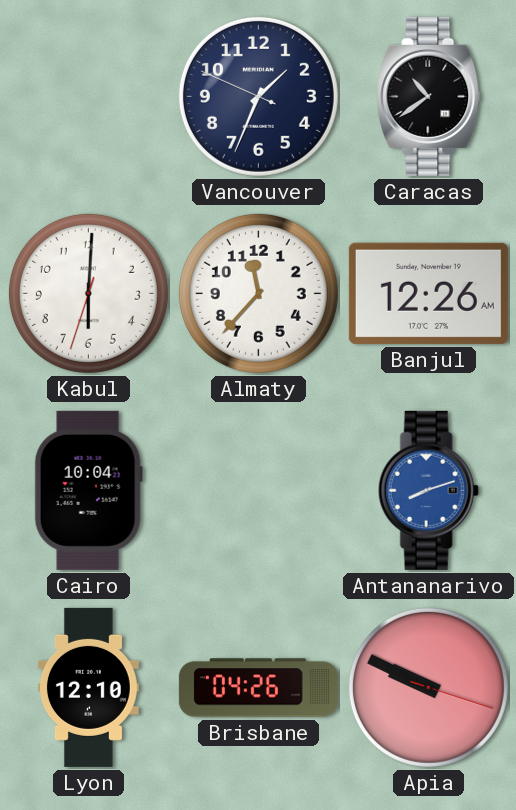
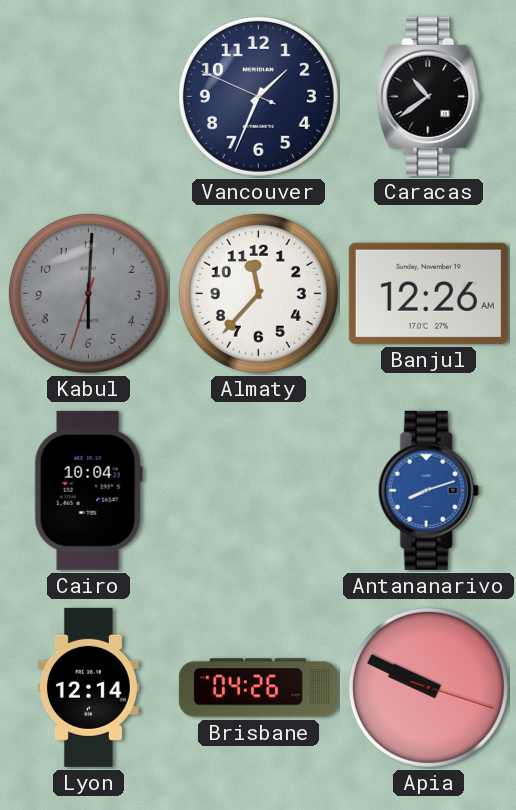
Kabul dial: white -> grey
Lyon: 12:10 -> 12:14
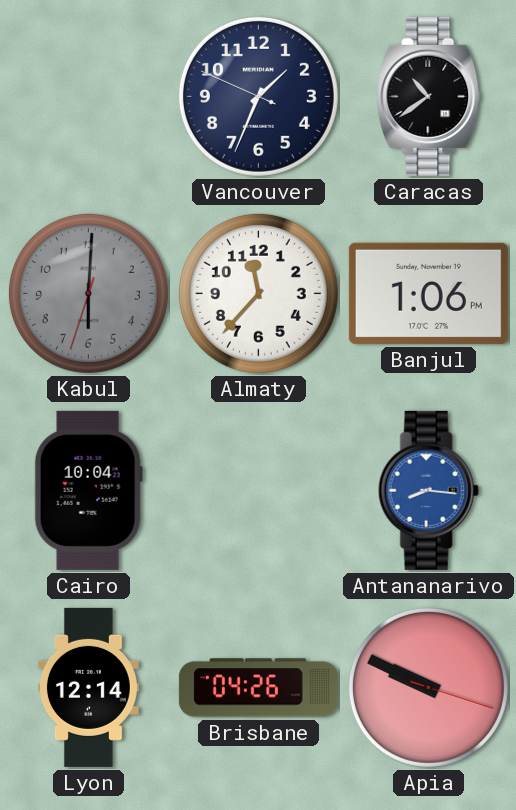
Banjul: 12:26 -> 1:06
Antananarivo: 8:12 -> 8:16
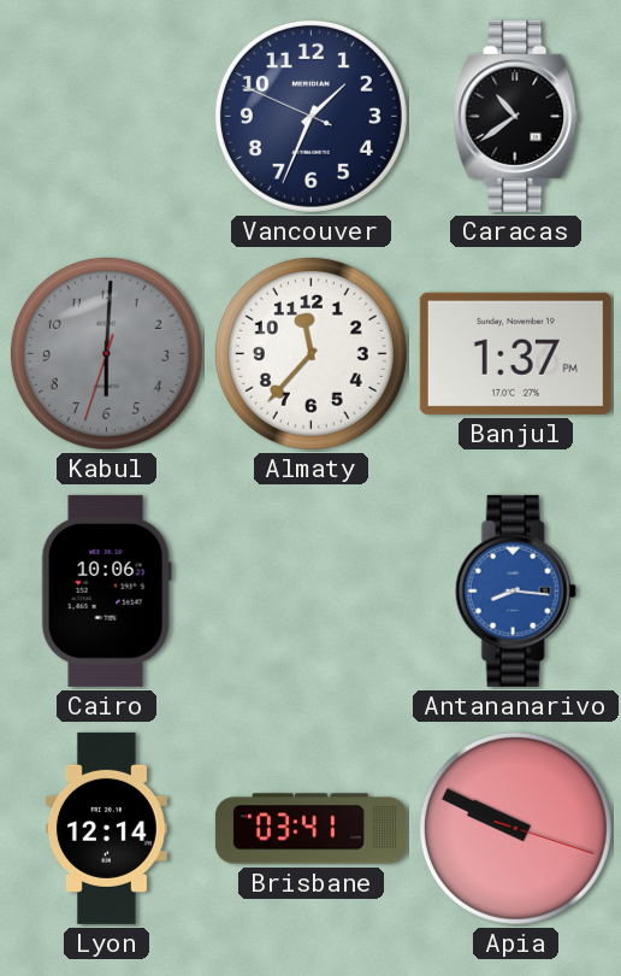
Banjul: 1:06 -> 1:37
Cairo: 10:04 -> 10:06
Brisbane: 04:26 -> 03:41
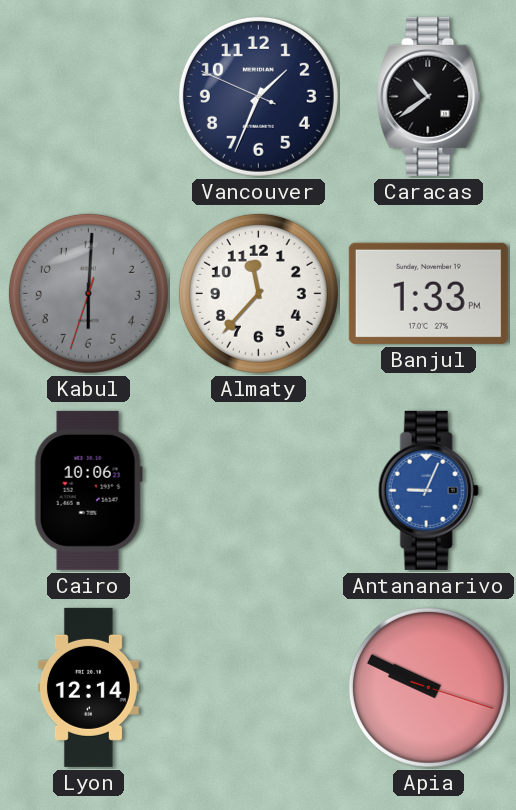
Banjul: 1:37 -> 1:33
Antananarivo: 8:16 -> 9:04
Brisbane: 03:41 -> none
